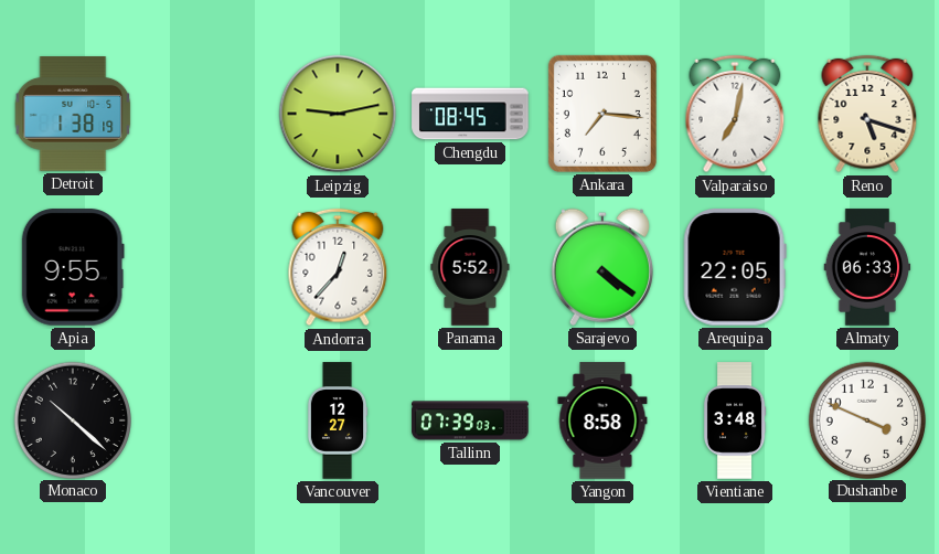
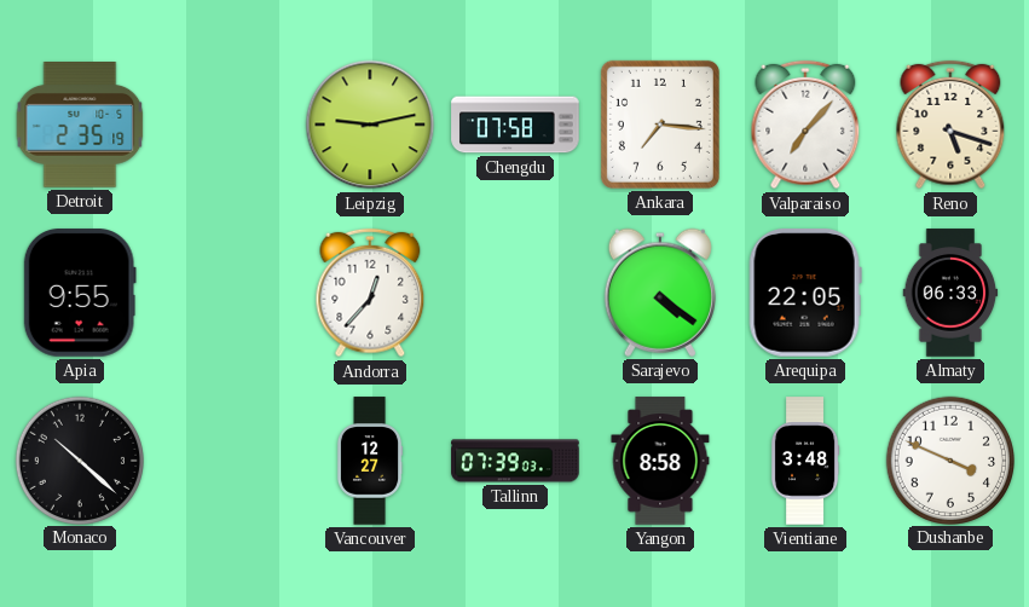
Detroit: 1:38 -> 2:35
Chengdu: 08:45 -> 07:58
Valparaiso: 7:02 -> 7:07
Panama: 5:52 -> none
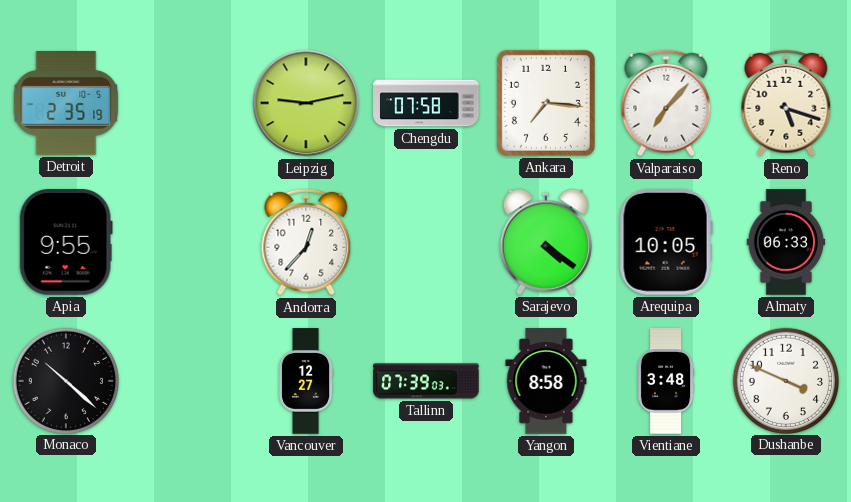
Arequipa: 22:05 -> 10:05
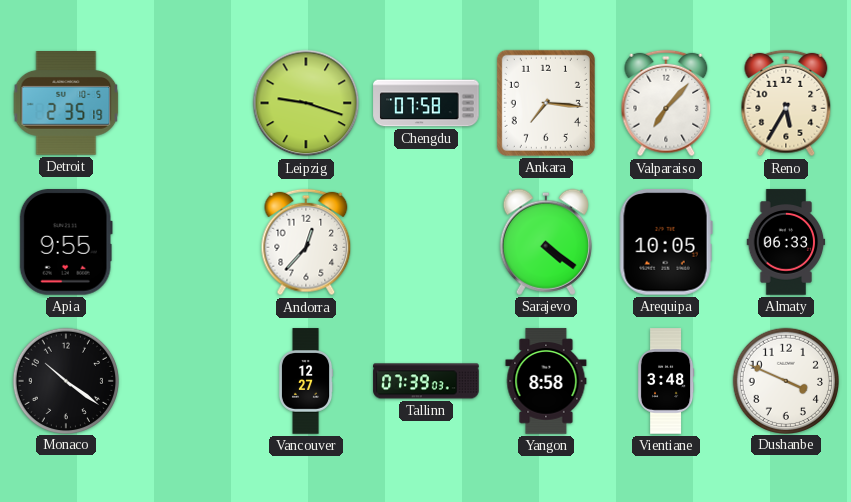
Leipzig: 9:13 -> 9:18
Reno: 5:18 -> 5:35
Monaco: 10:22 -> 10:21
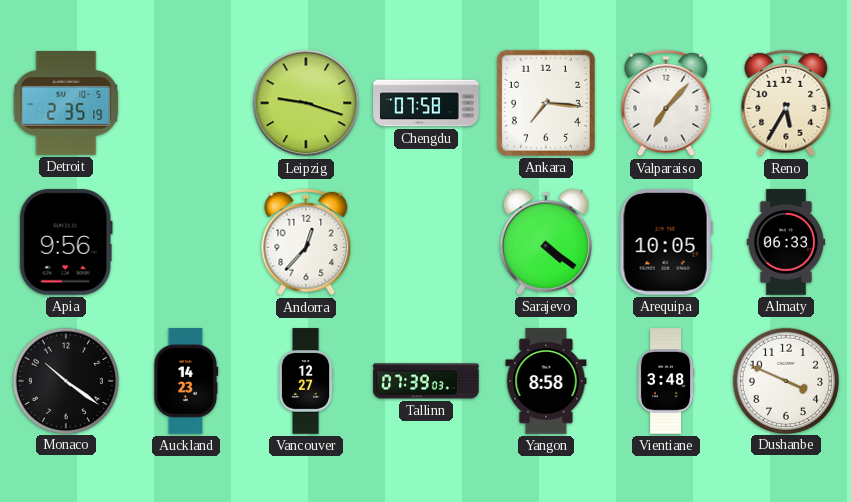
Apia: 9:55 -> 9:56
Auckland: none -> 14:23
